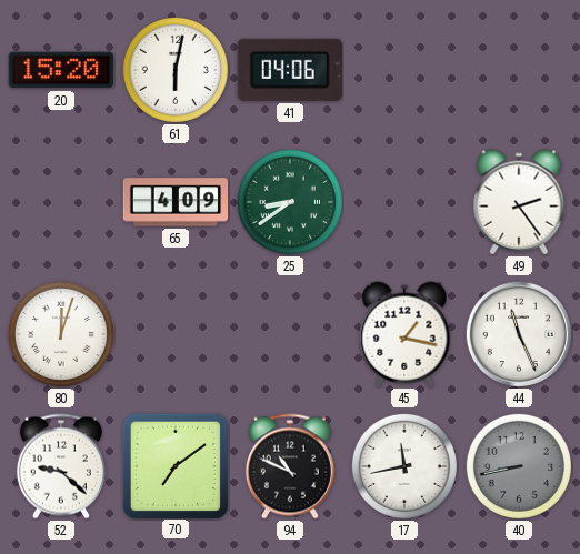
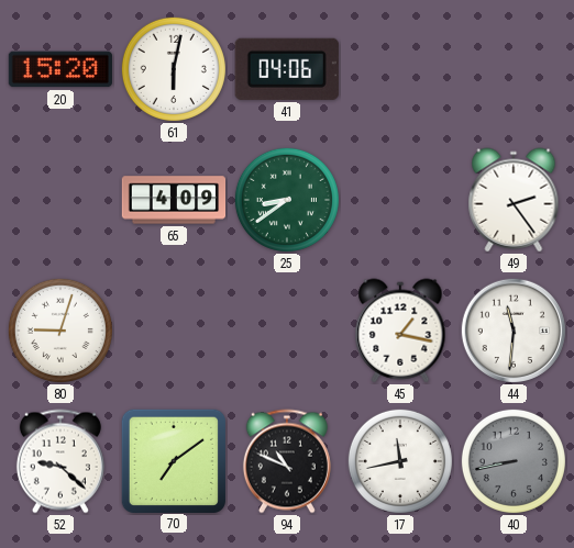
80: 12:03 -> 9:03
44: 11:26 -> 11:31
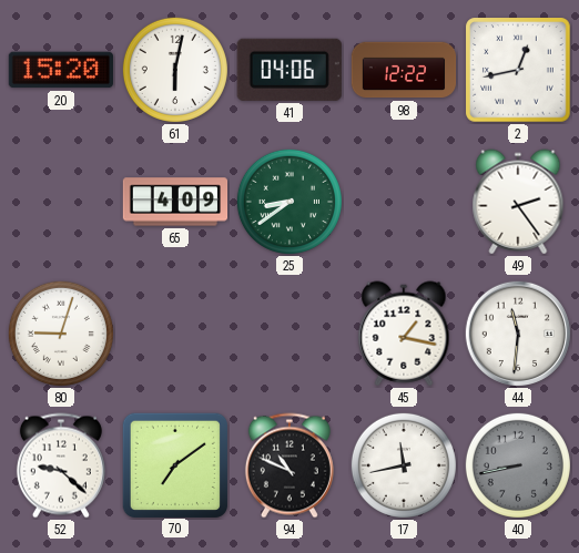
98: none -> 12:22
2: none -> 12:43
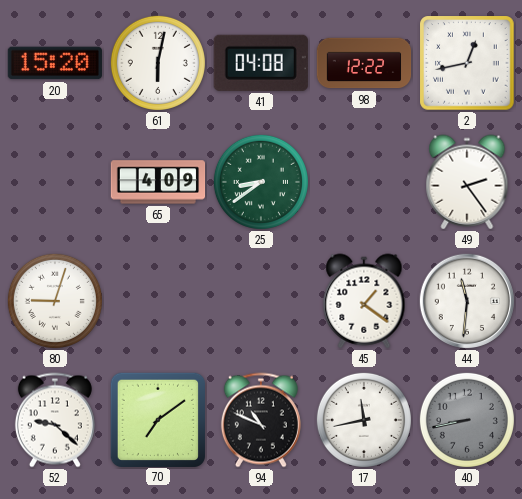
41: 04:06 -> 04:08
45: 1:17 -> 1:21
